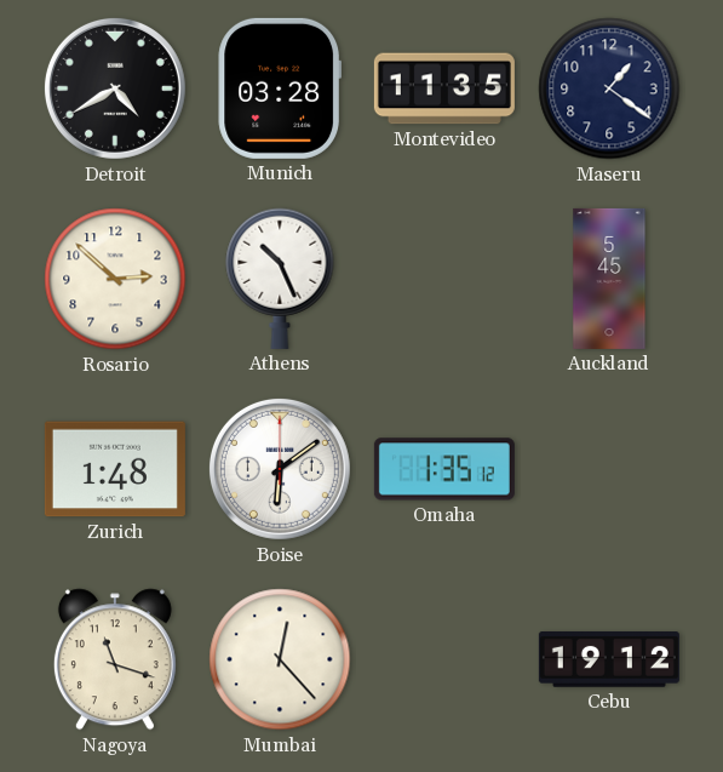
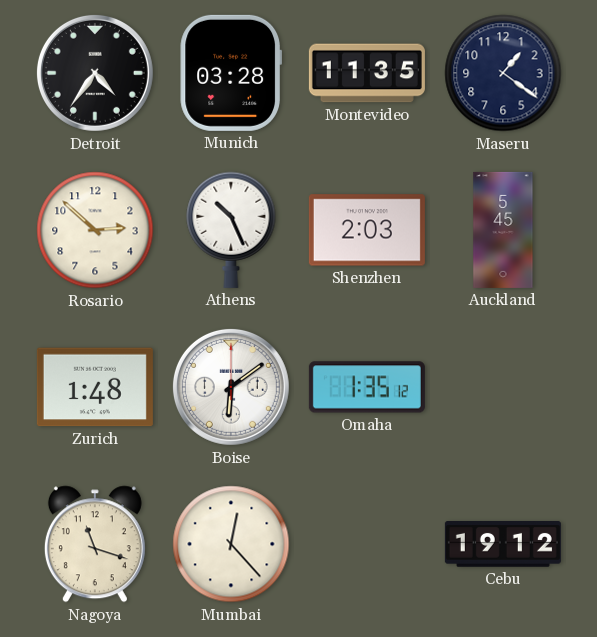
Detroit: 4:40 -> 4:36
Shenzhen: none -> 2:03
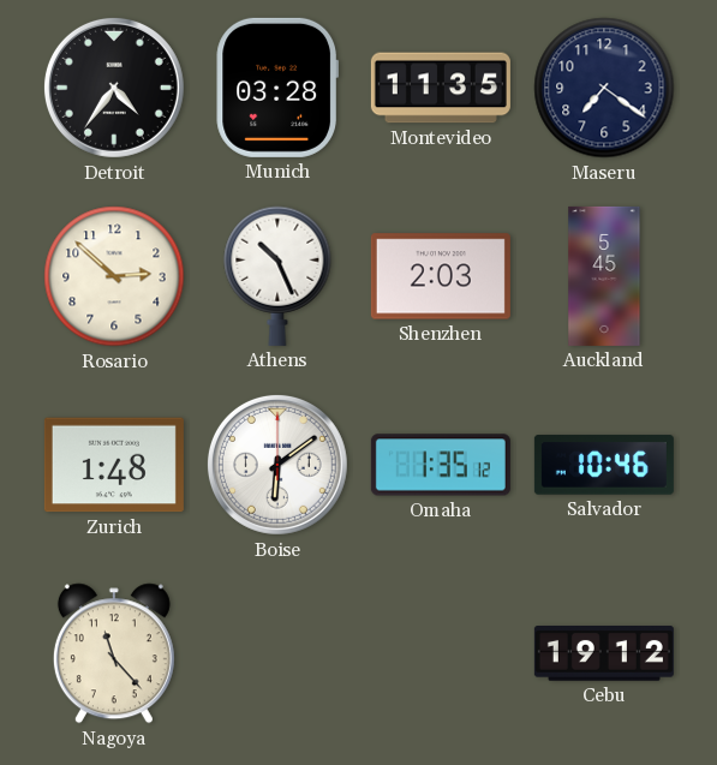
Maseru: 1:21 -> 7:21
Salvador: none -> 10:46
Nagoya: 11:18 -> 11:23
Mumbai: 12:23 -> none
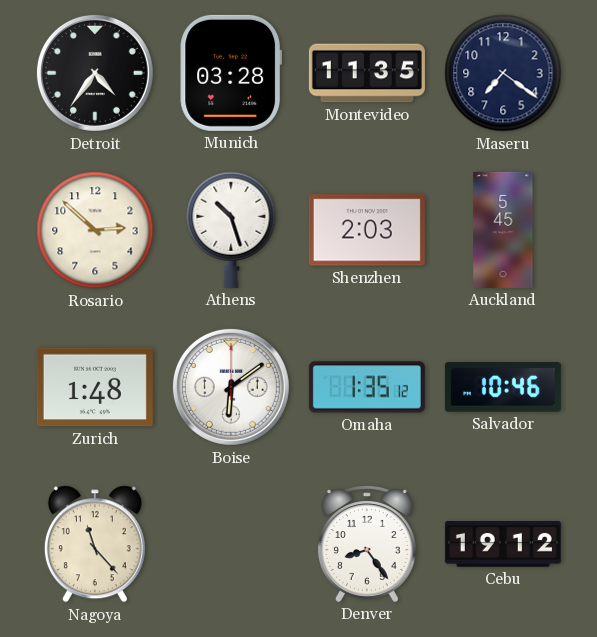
Athens: 10:26 -> 10:27
Denver: none -> 8:24
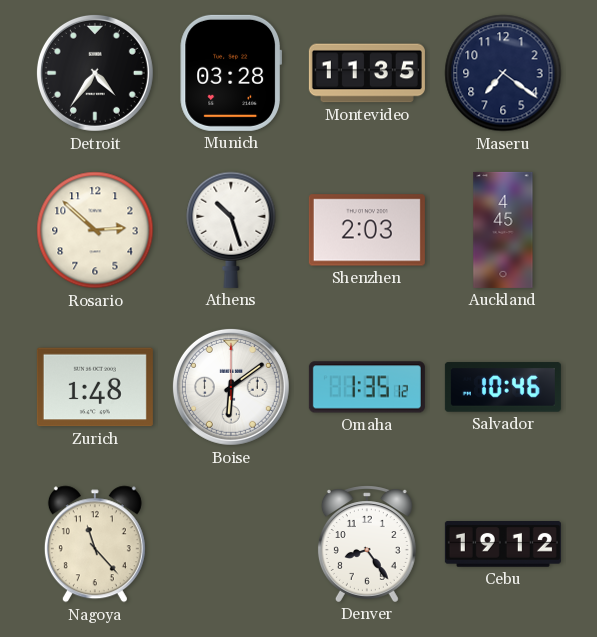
Auckland: 5:45 -> 4:45
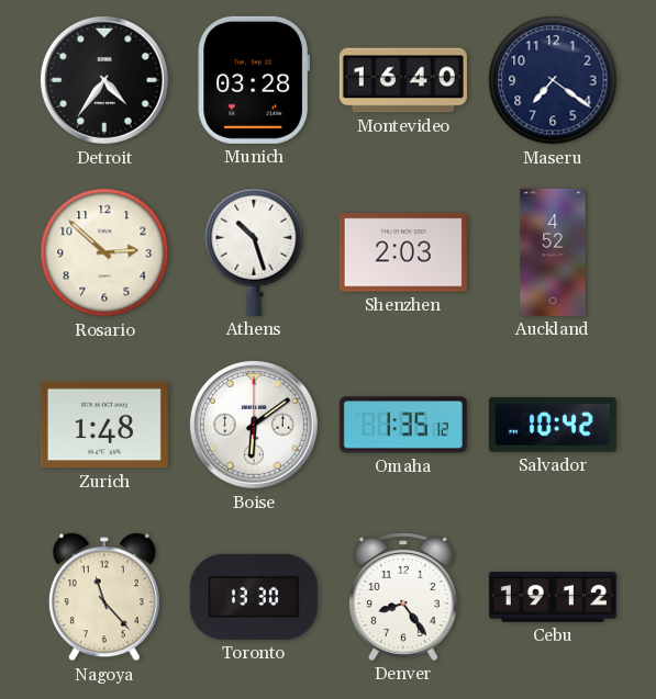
Montevideo: 11:35 -> 16:40
Auckland: 4:45 -> 4:52
Salvador: 10:46 -> 10:42
Toronto: none -> 13:30
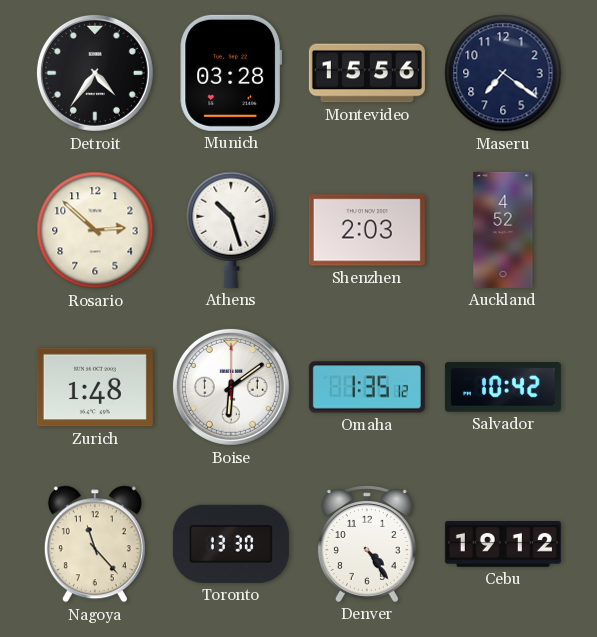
Montevideo: 16:40 -> 15:56
Denver: 8:24 -> 4:24
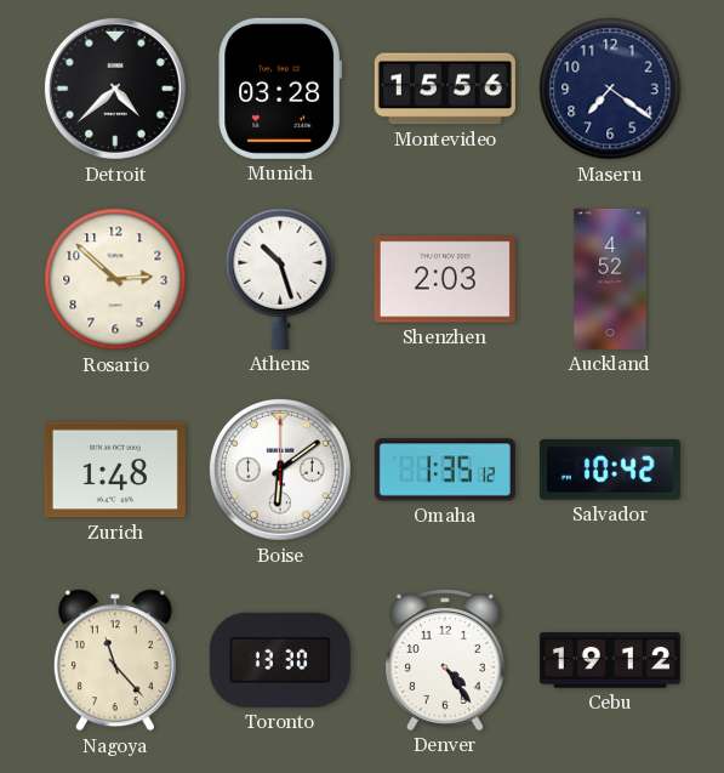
Detroit: 4:36 -> 4:38
